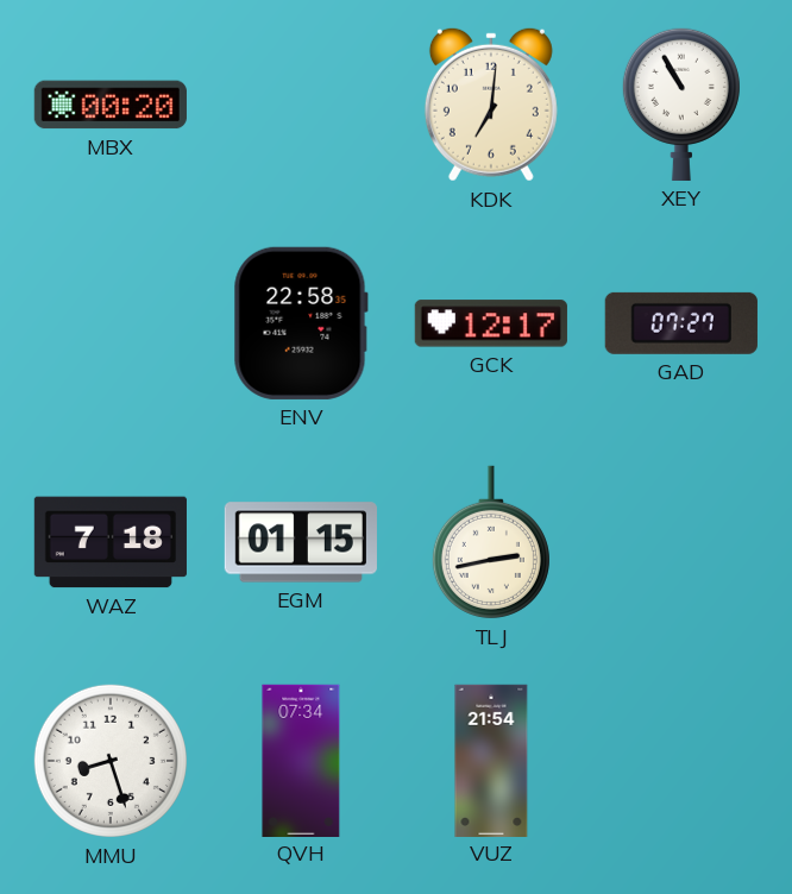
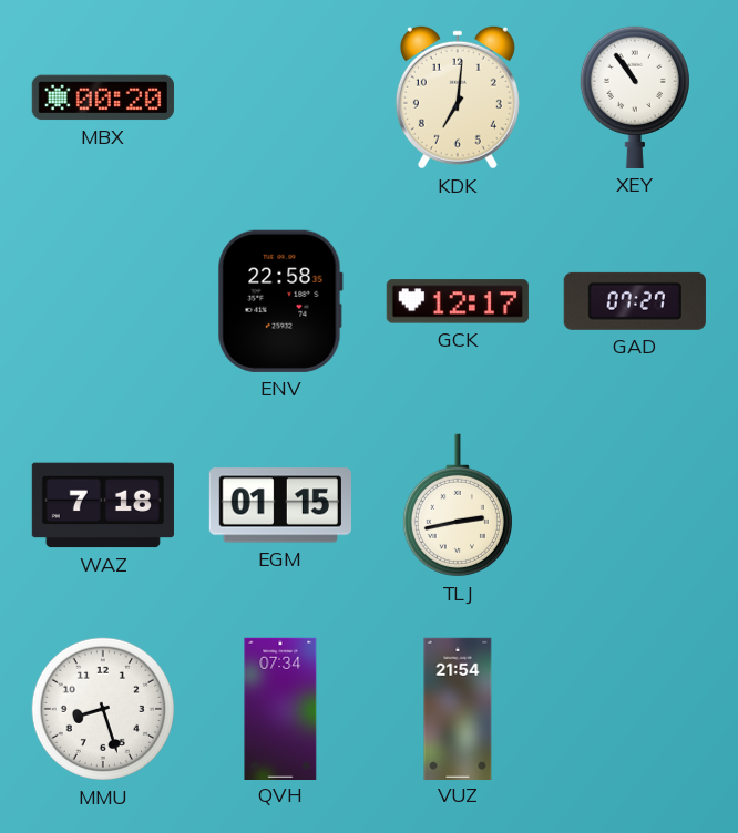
XEY: 10:55 -> 10:54
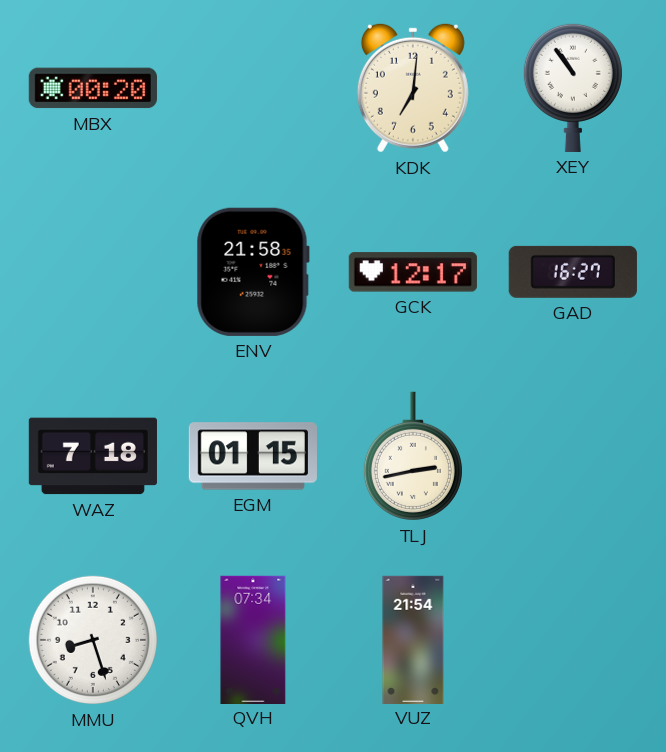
ENV: 22:58 -> 21:58
GAD: 07:27 -> 16:27
